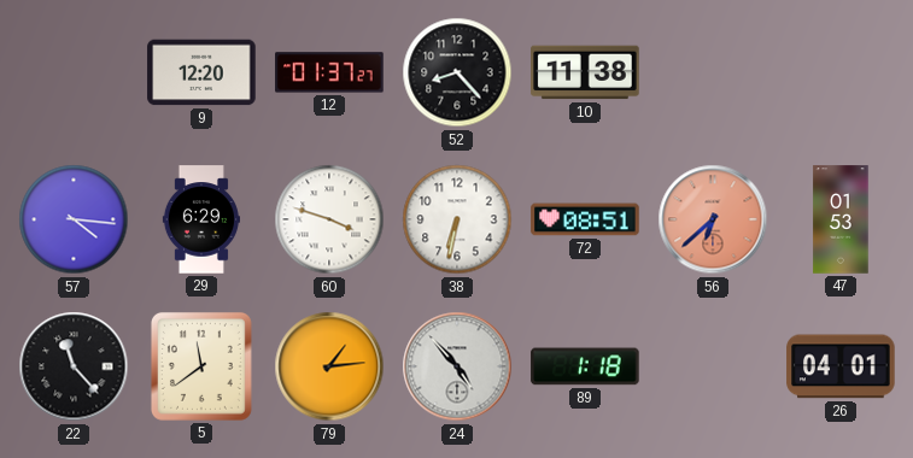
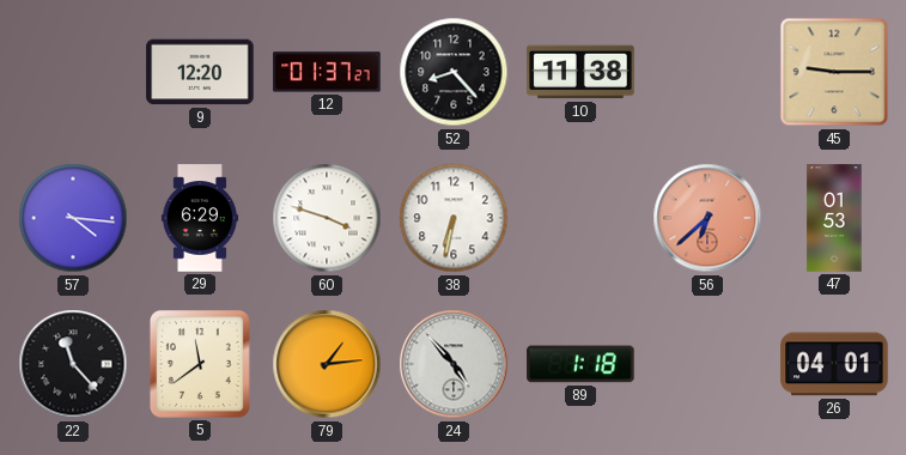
45: none -> 9:15
72: 08:51 -> none
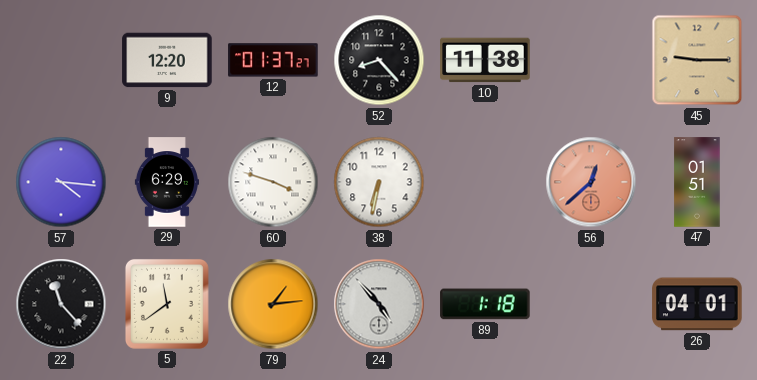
56: 6:38 -> 12:38
47: 01:53 -> 01:51
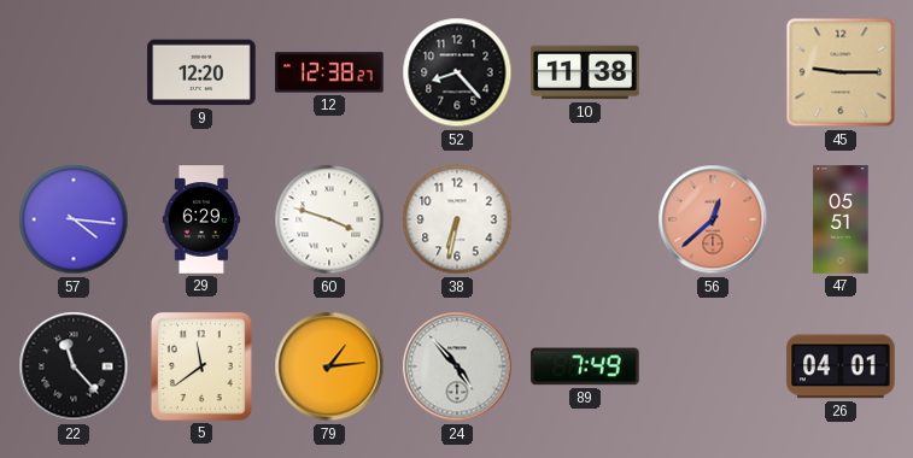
12: 01:37 -> 12:38
47: 01:51 -> 05:51
89: 1:18 -> 7:49
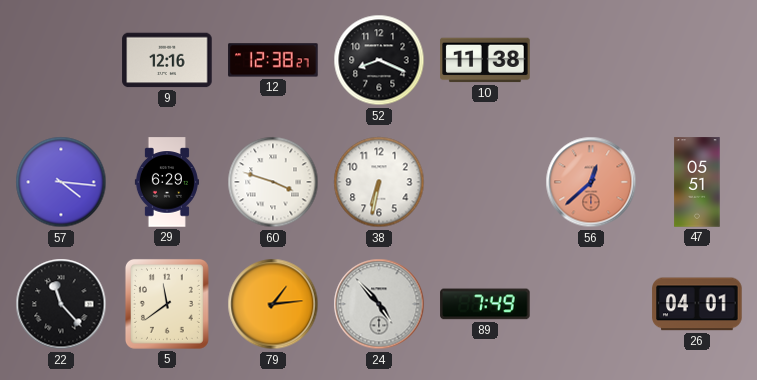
9: 12:20 -> 12:16
52: 8:23 -> 8:19
45: 9:15 -> none
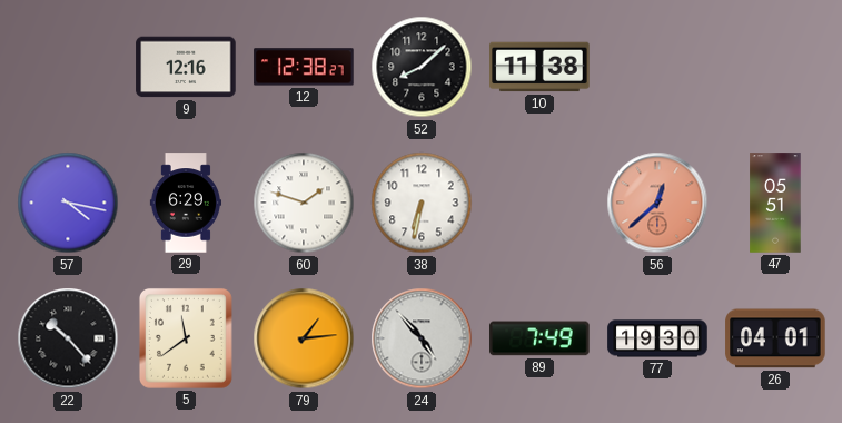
52: 8:19 -> 8:08
57: 4:16 -> 4:17
60: 3:48 -> 1:48
22: 11:23 -> 10:23
77: none -> 19:30
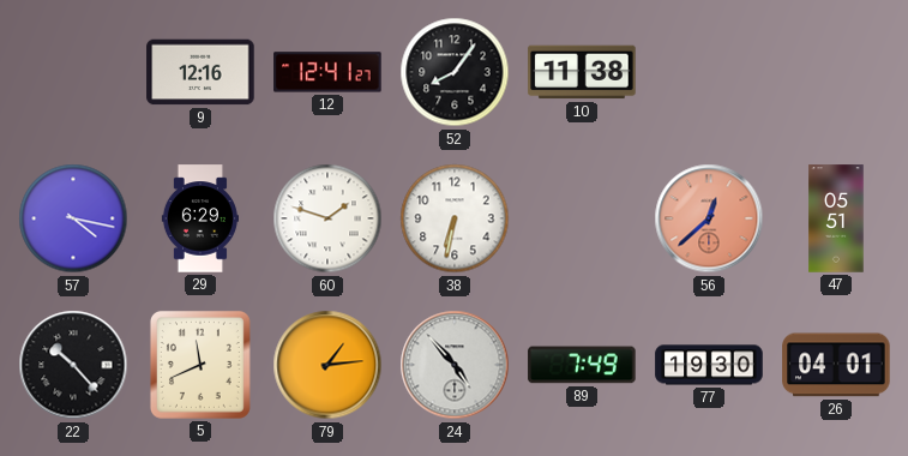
12: 12:38 -> 12:41
52: 8:08 -> 8:06
5: 11:39 -> 11:41
